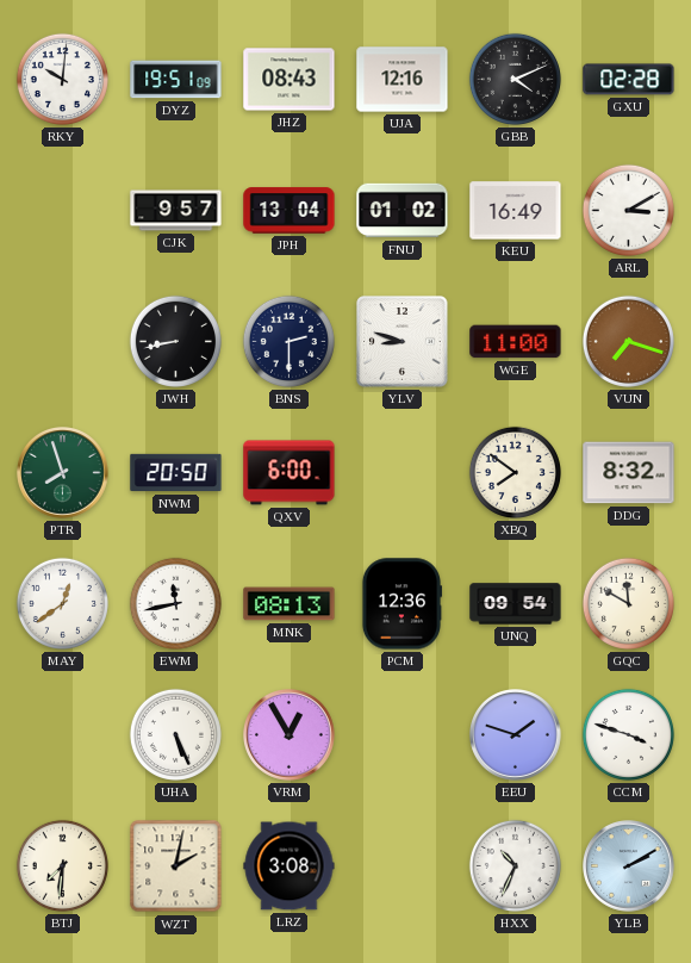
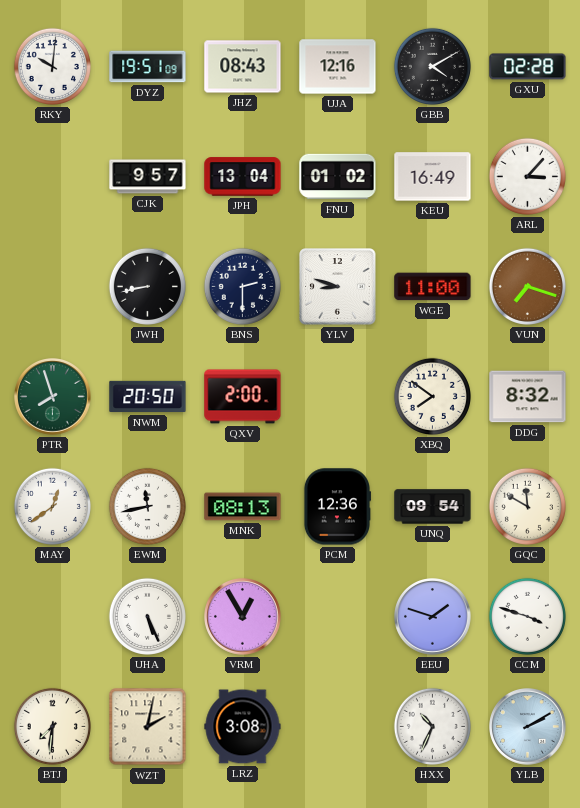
GBB: 4:11 -> 4:10
ARL: 3:10 -> 3:07
QXV: 6:00 -> 2:00
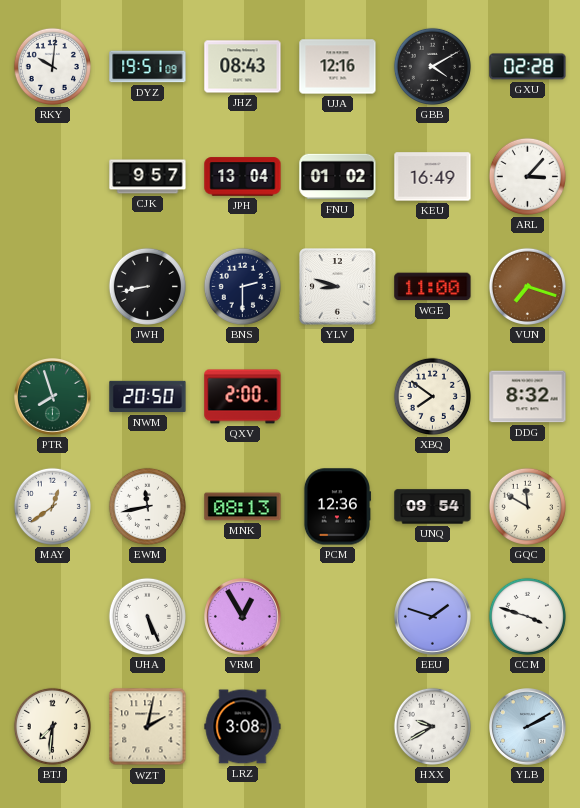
HXX: 10:34 -> 9:40
